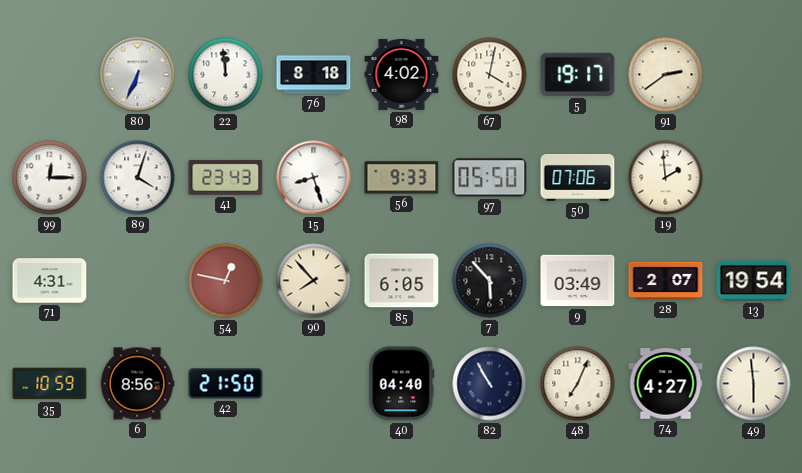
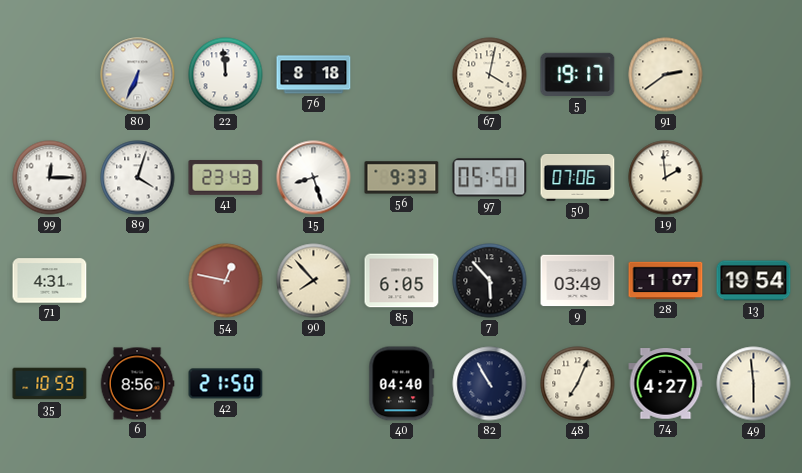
98: 4:02 -> none
28: 2:07 -> 1:07
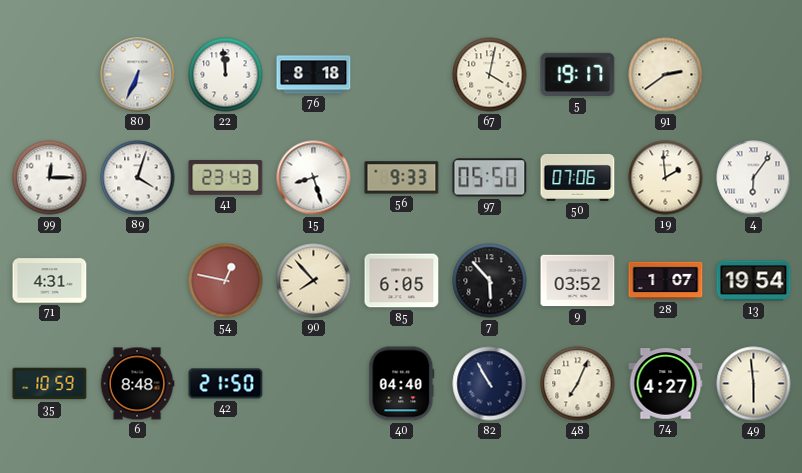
4: none -> 6:06
9: 03:49 -> 03:52
6: 8:56 -> 8:48
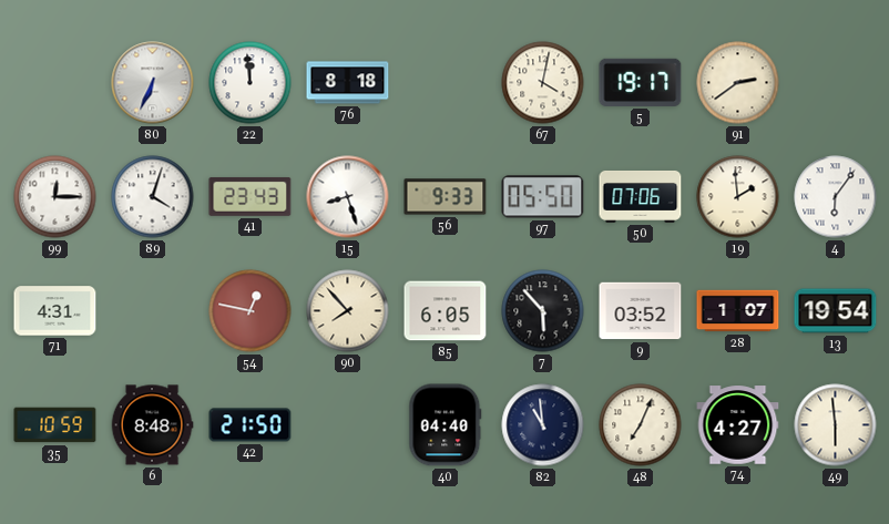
82: 10:55 -> 10:59
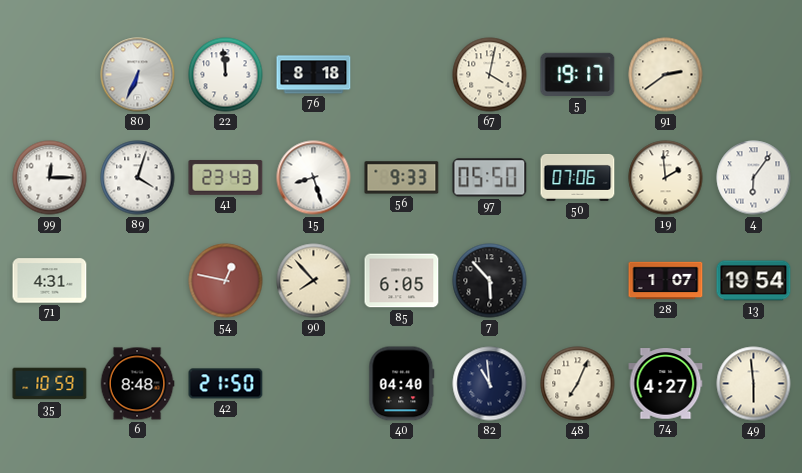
9: 03:52 -> none
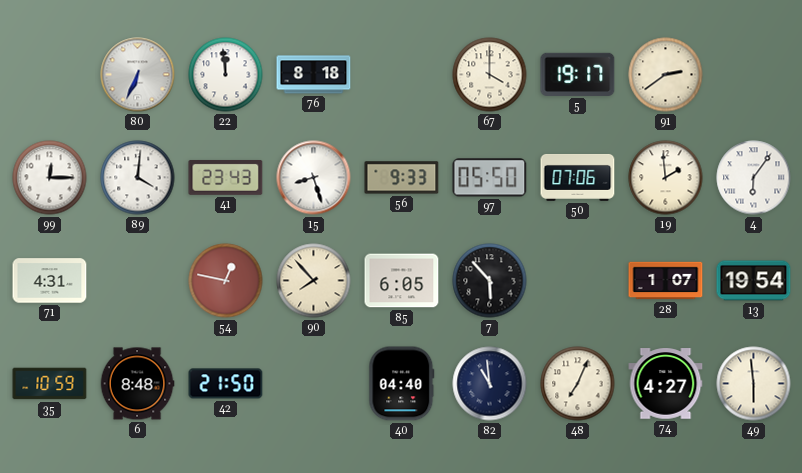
67: 4:02 -> 4:00
89: 4:03 -> 4:01
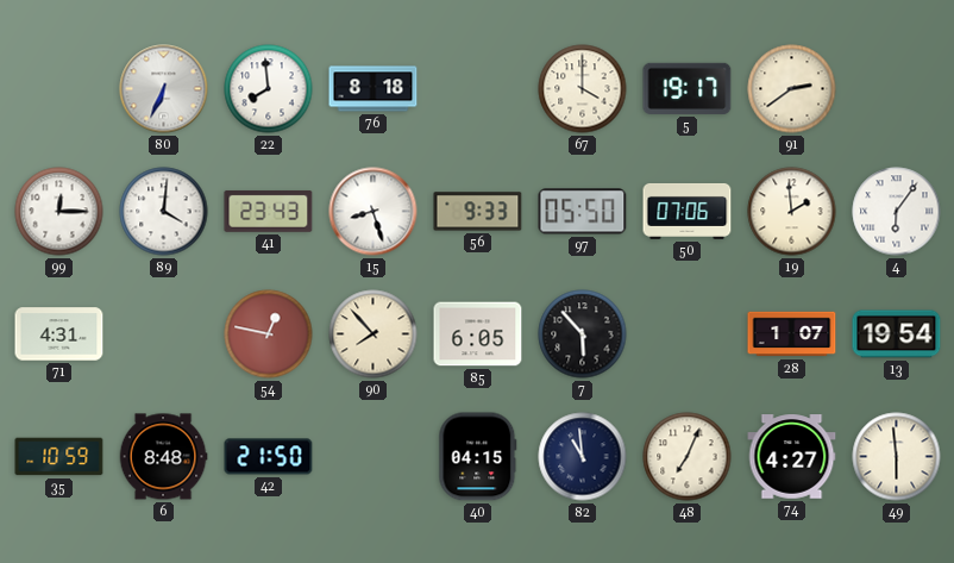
22: 11:59 -> 7:59
40: 04:40 -> 04:15
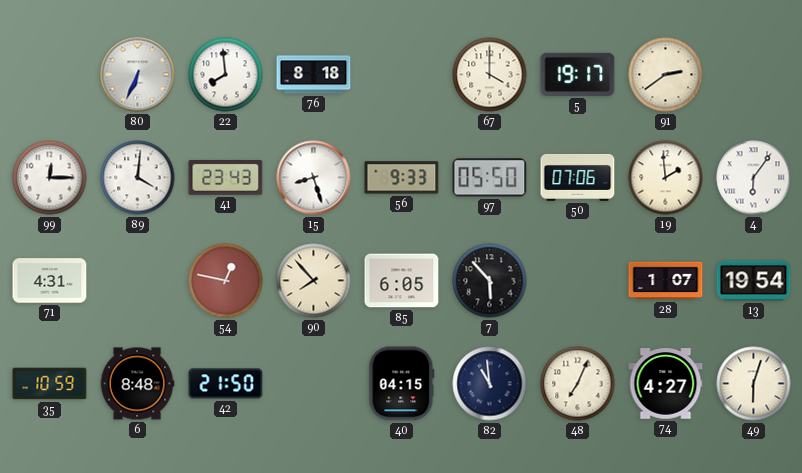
49: 5:59 -> 6:03
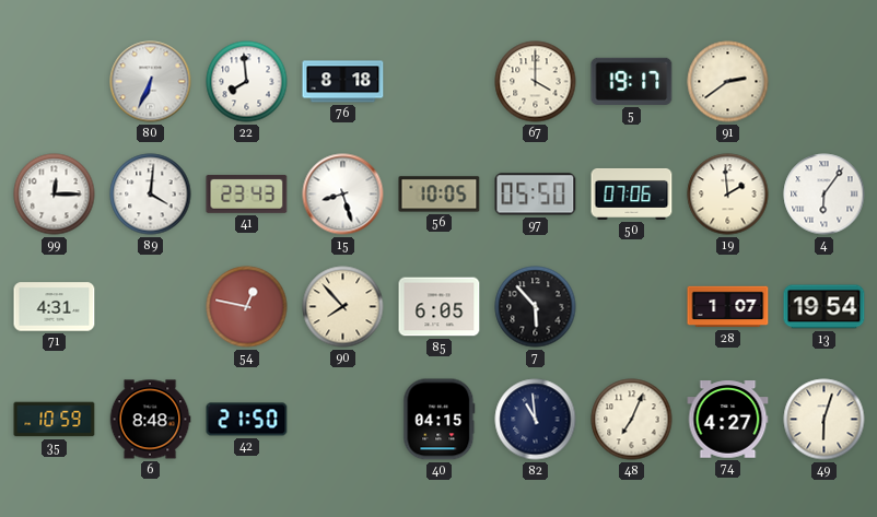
56: 9:33 -> 10:05
